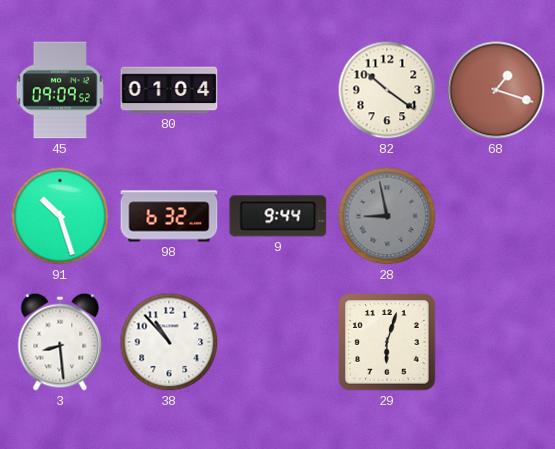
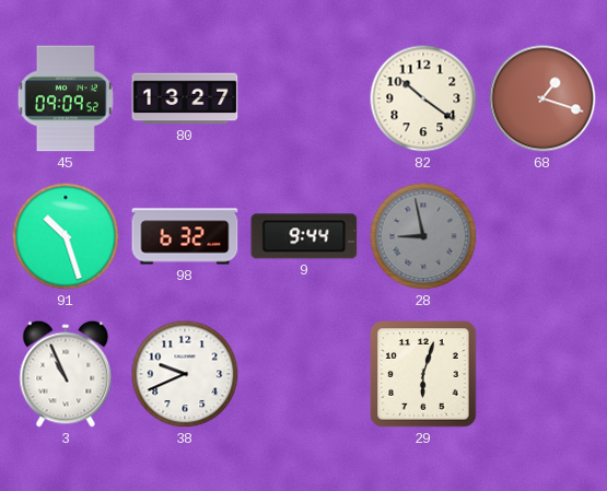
80: 01:04 -> 13:27
3: 8:29 -> 10:56
38: 10:53 -> 9:41
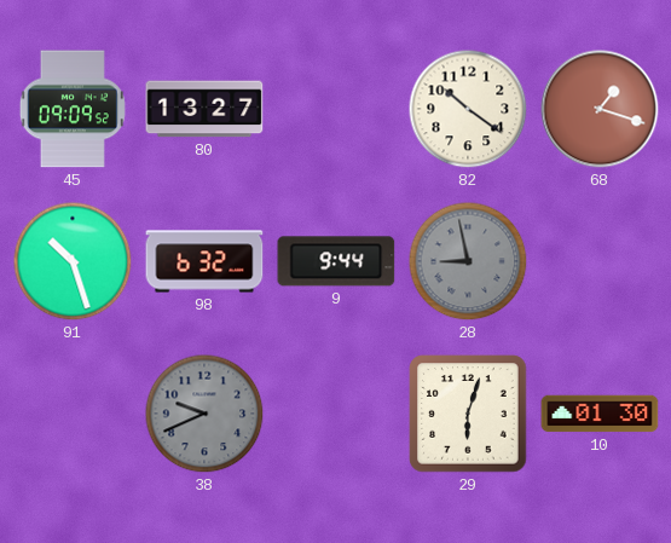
3: 10:56 -> none
38 dial: white -> grey
10: none -> 01:30
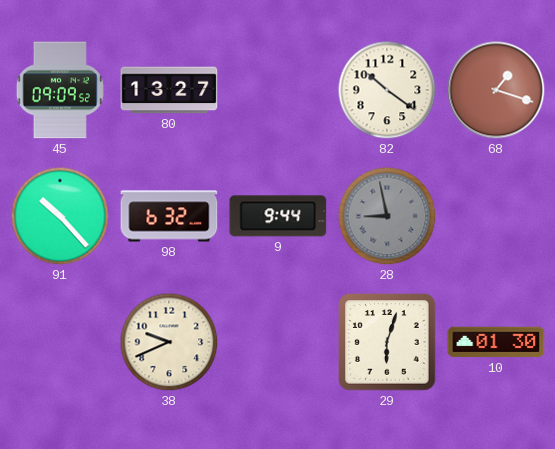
91: 10:27 -> 10:23
38 dial: grey -> cream
